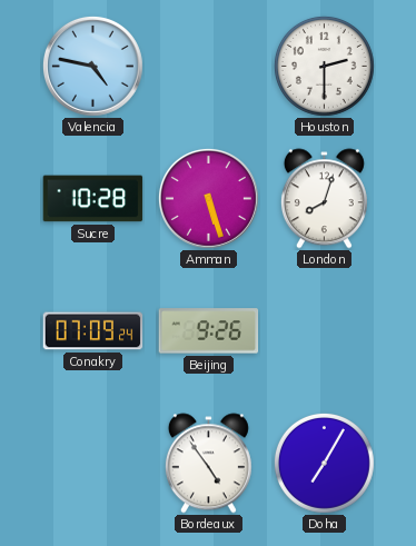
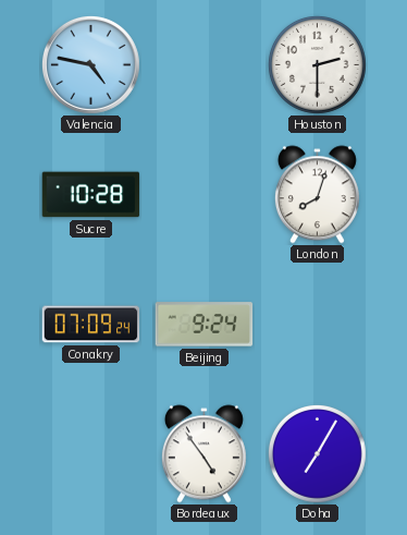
Amman: 5:27 -> none
Beijing: 9:26 -> 9:24
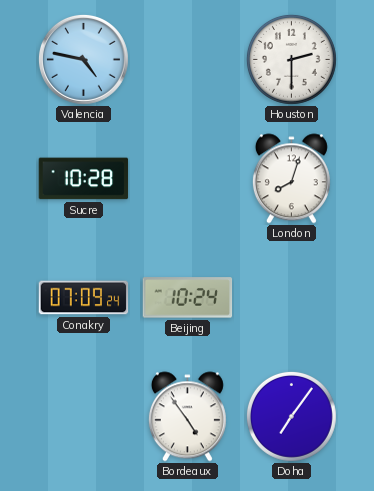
Beijing: 9:24 -> 10:24
Doha: 7:05 -> 7:06
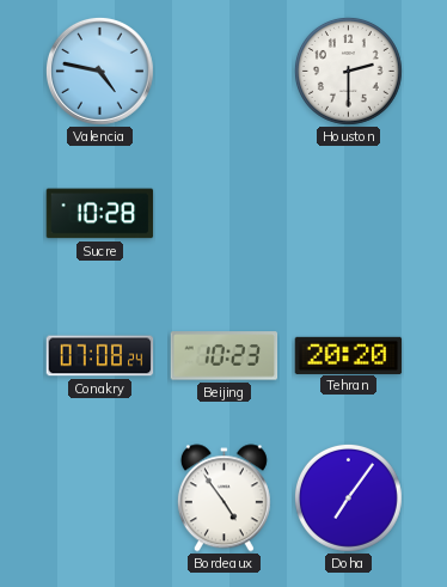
London: 8:03 -> none
Conakry: 07:09 -> 07:08
Beijing: 10:24 -> 10:23
Tehran: none -> 20:20
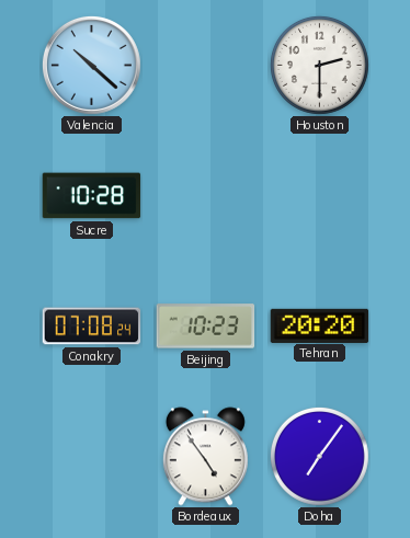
Valencia: 4:47 -> 10:22
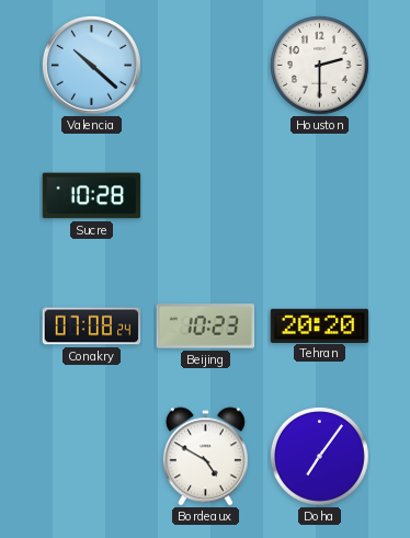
Bordeaux: 4:54 -> 4:50
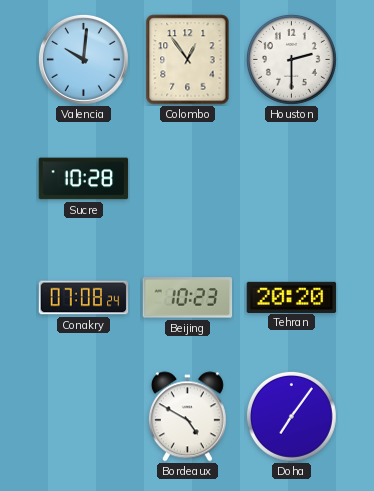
Valencia: 10:22 -> 10:01
Colombo: none -> 12:54
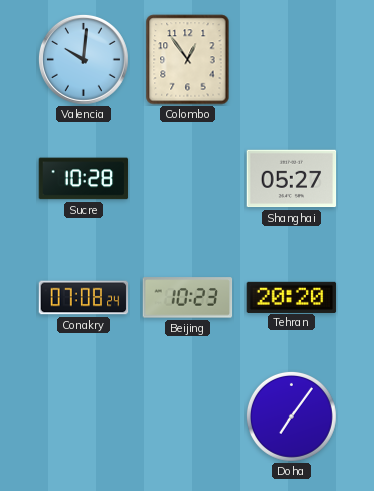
Houston: 2:30 -> none
Shanghai: none -> 05:27
Bordeaux: 4:50 -> none
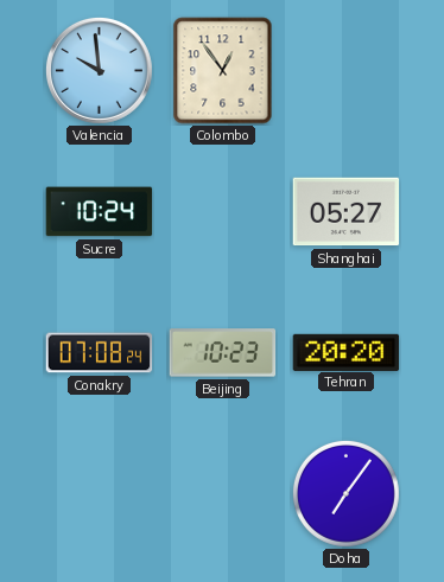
Valencia: 10:01 -> 9:59
Sucre: 10:28 -> 10:24
